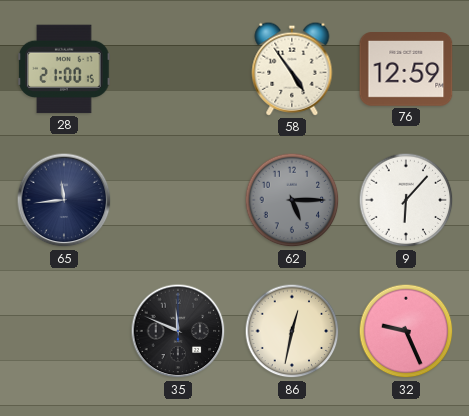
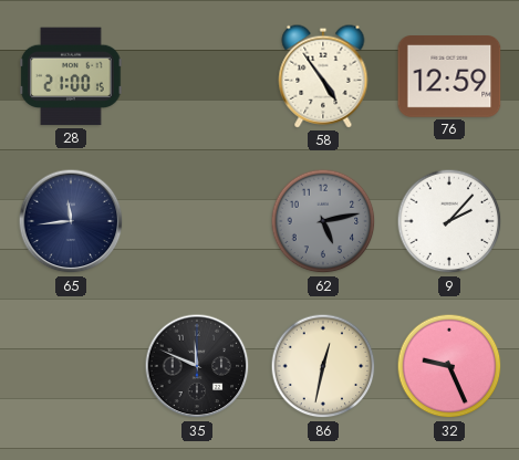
62: 5:15 -> 5:13
9: 6:07 -> 2:07
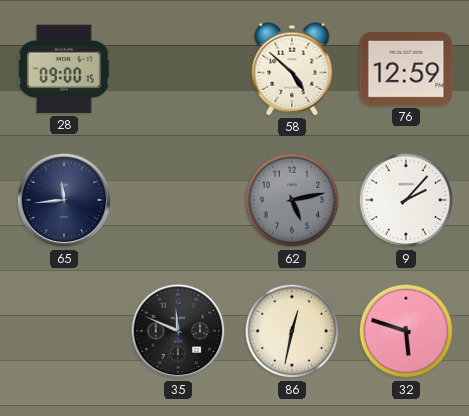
28: 21:00 -> 09:00
58: 4:54 -> 4:52
32: 9:26 -> 5:48
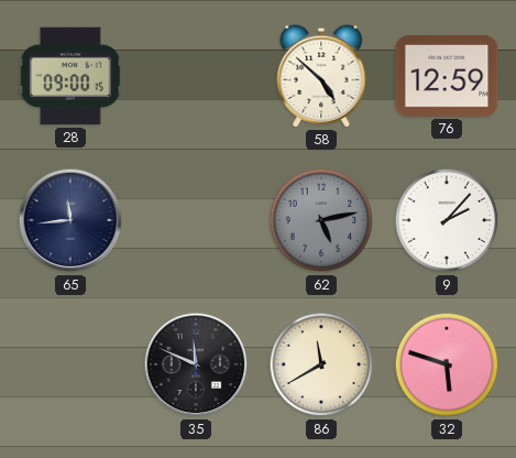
86: 12:32 -> 11:40
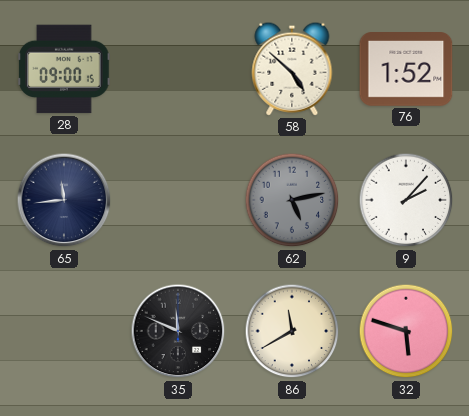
76: 12:59 -> 1:52
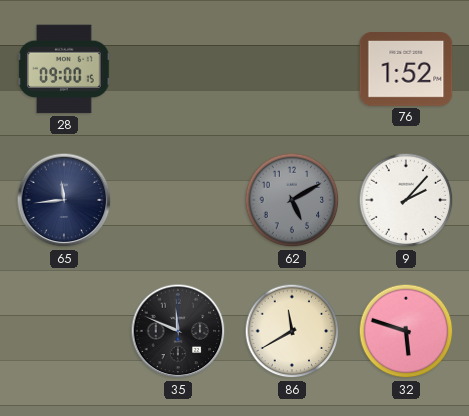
58: 4:52 -> none
62: 5:13 -> 5:10
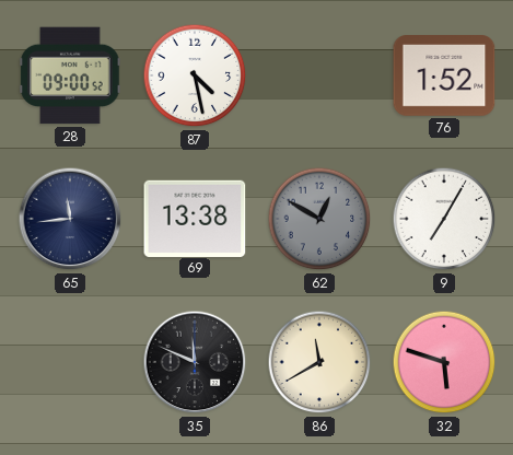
28: 09:00:15 -> 09:00:52
87: none -> 4:28
69: none -> 13:38
62: 5:10 -> 12:50
9: 2:07 -> 7:05
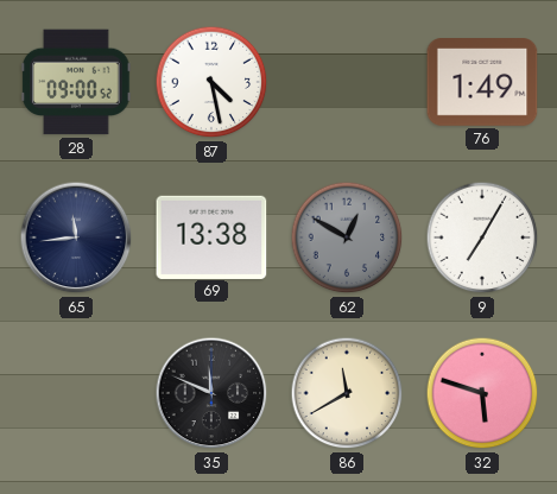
76: 1:52 -> 1:49
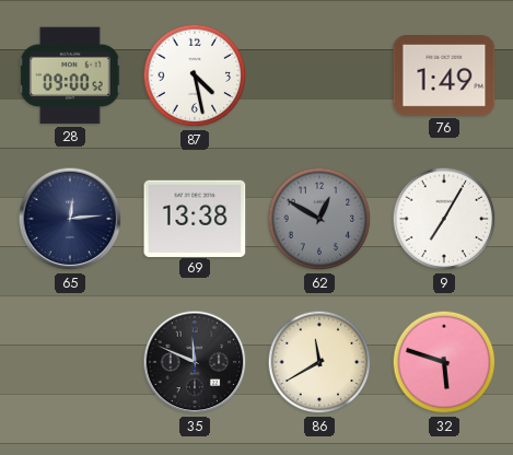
65: 11:44 -> 12:14
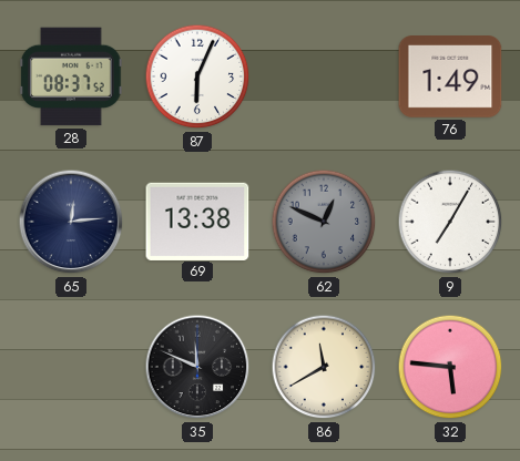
28: 09:00 -> 08:37
87: 4:28 -> 6:04
62: 12:50 -> 12:49
32: 5:48 -> 5:46
